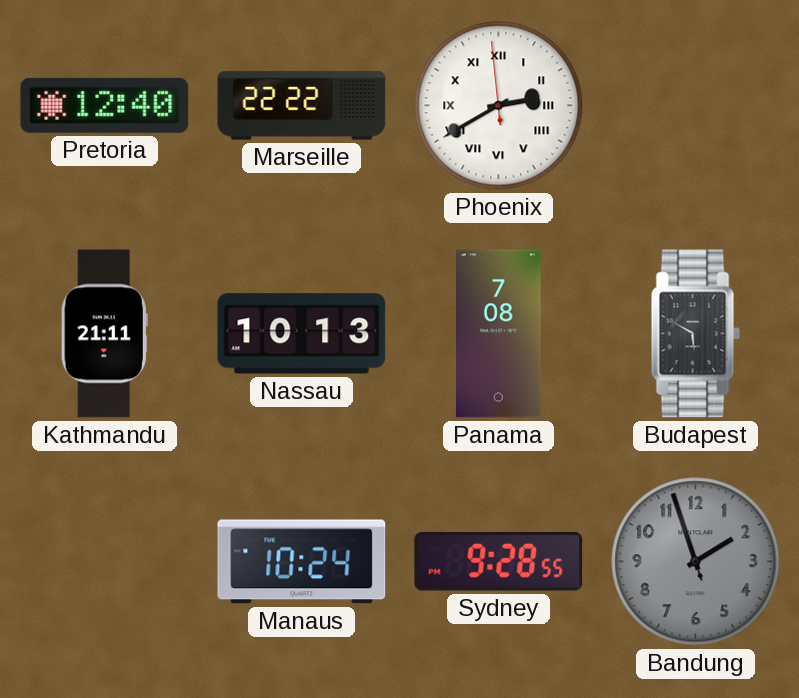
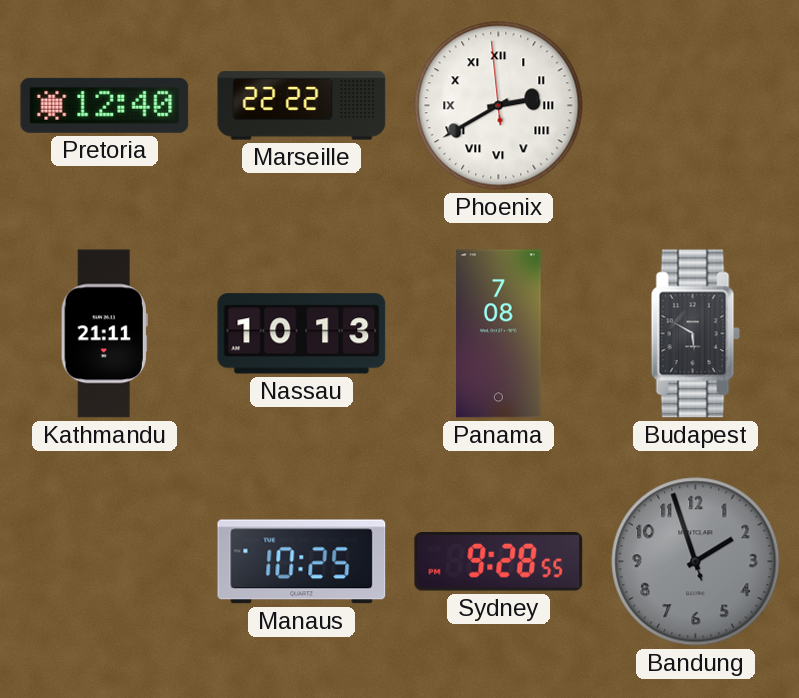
Manaus: 10:24 -> 10:25
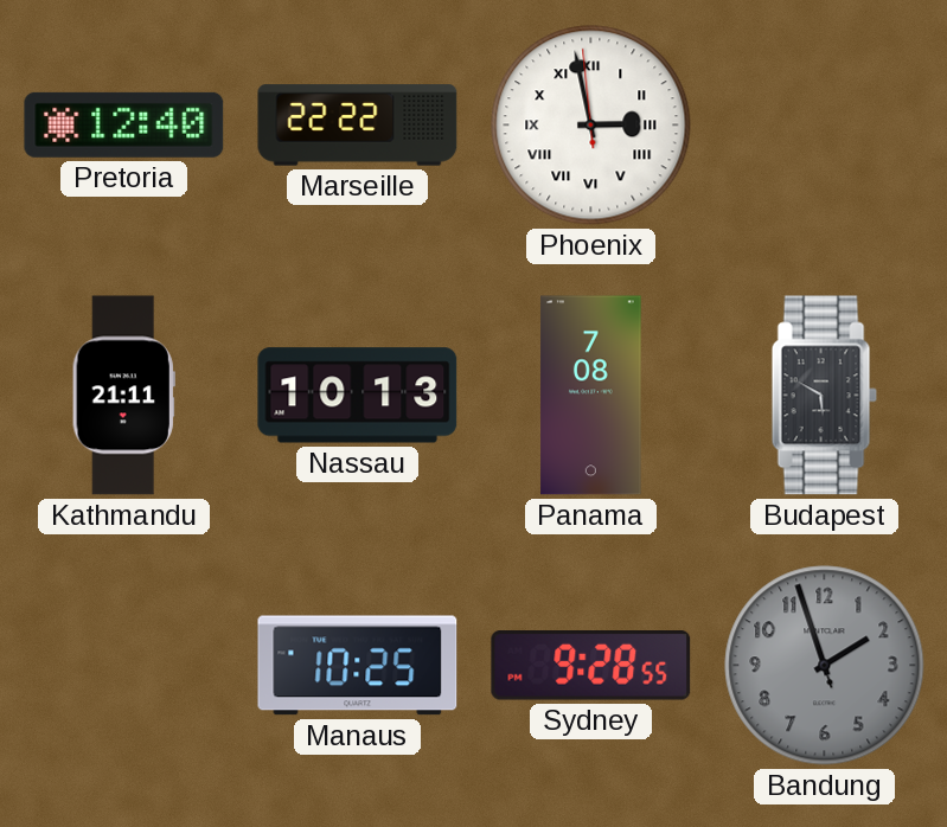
Phoenix: 2:39 -> 2:57
